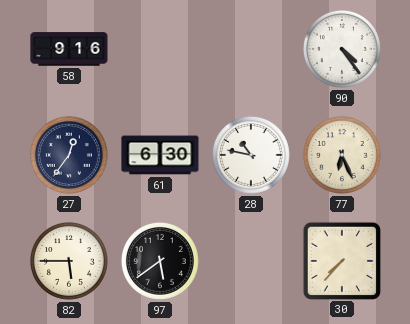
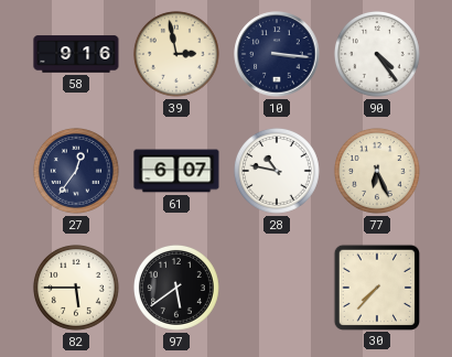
39: none -> 2:58
10: none -> 3:16
61: 6:30 -> 6:07
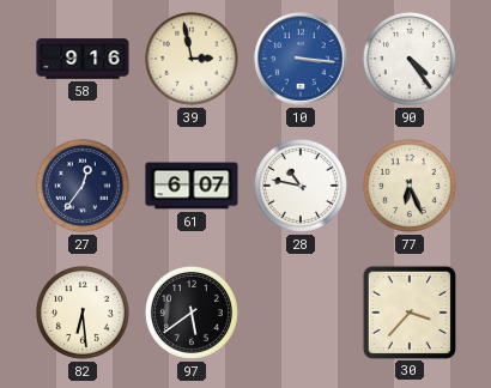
10 dial: navy -> blue
82: 5:45 -> 6:29
30: 7:37 -> 3:37
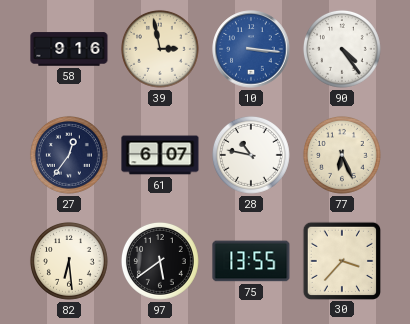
75: none -> 13:55
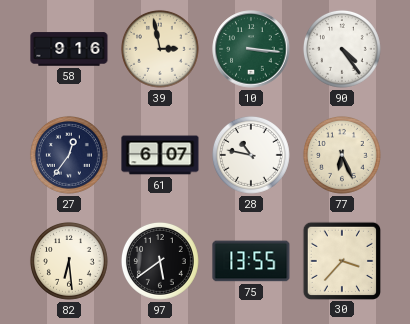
10 dial: blue -> green
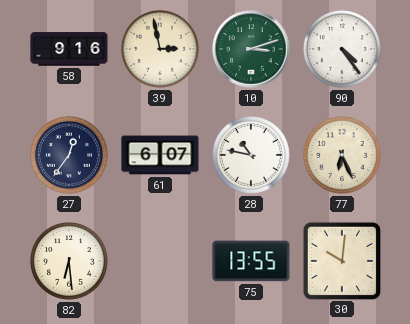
10: 3:16 -> 3:12
97: 5:39 -> none
30: 3:37 -> 10:01
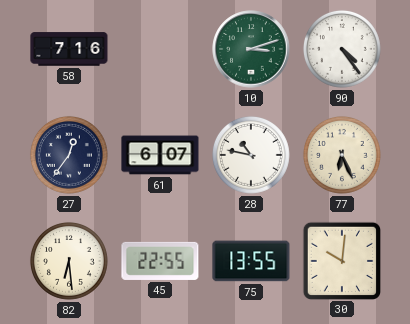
58: 9:16 -> 7:16
39: 2:58 -> none
45: none -> 22:55
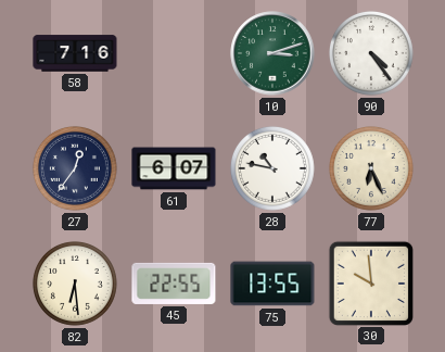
30: 10:01 -> 9:59
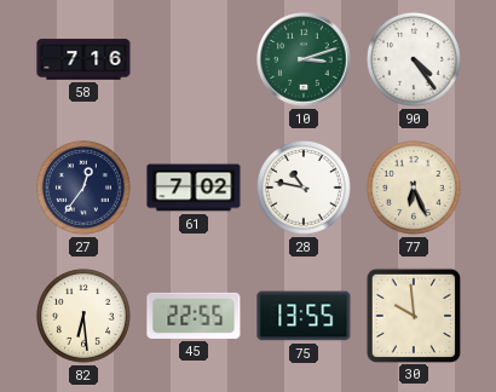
61: 6:07 -> 7:02
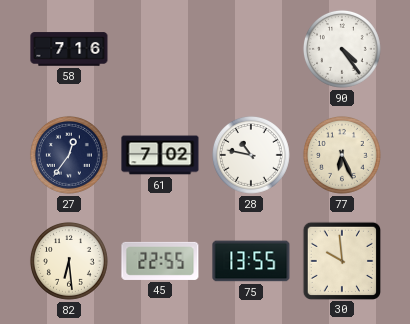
10: 3:12 -> none
